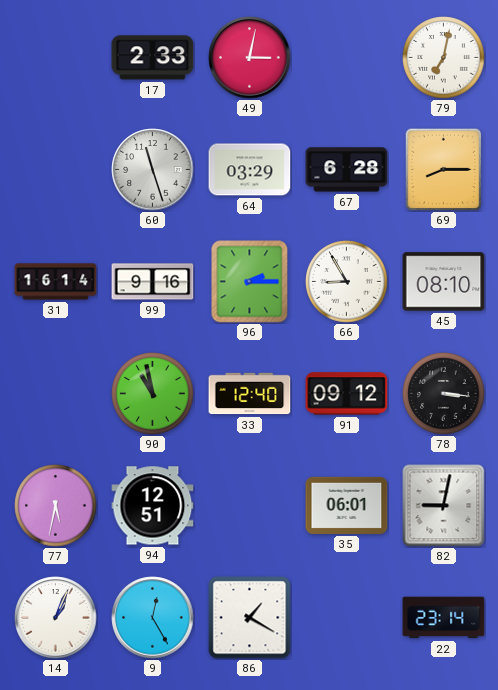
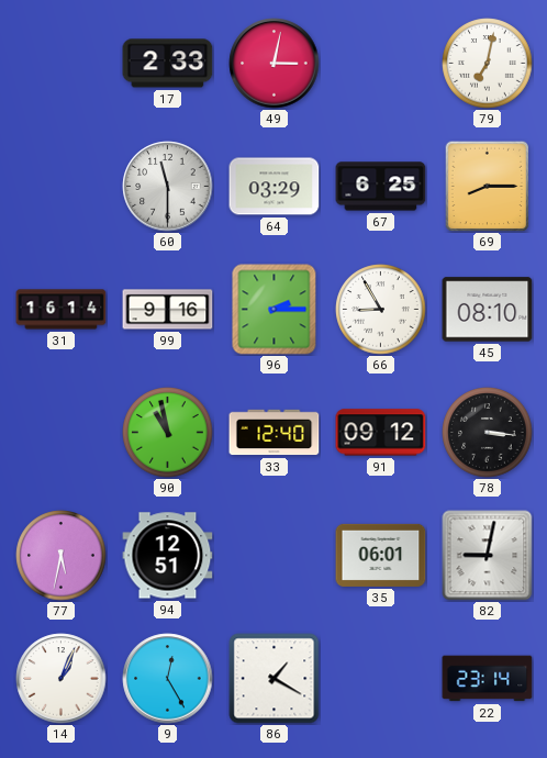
60: 11:27 -> 11:30
67: 6:28 -> 6:25
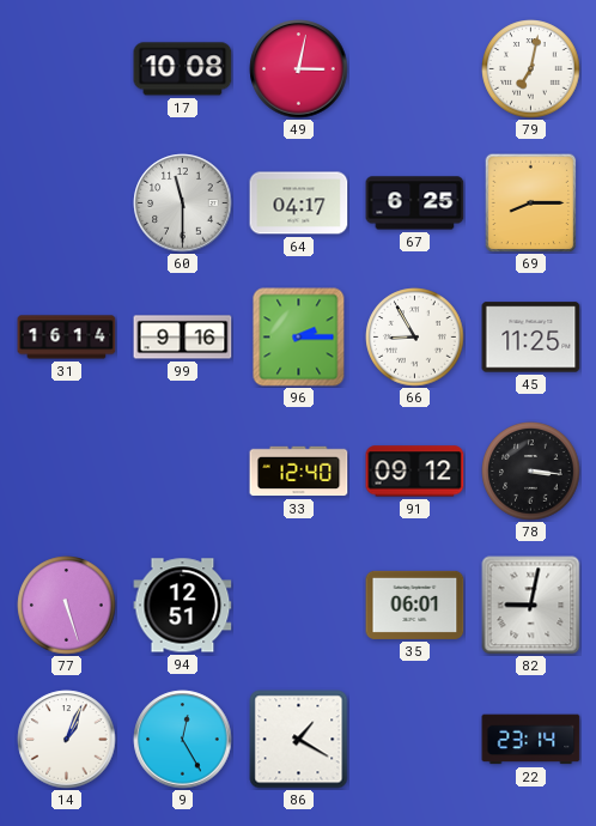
17: 2:33 -> 10:08
64: 03:29 -> 04:17
45: 08:10 -> 11:25
90: 10:58 -> none
77: 5:32 -> 5:27
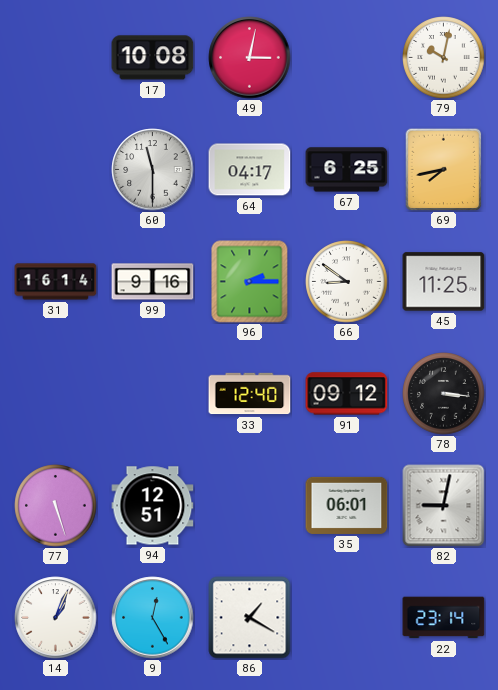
79: 7:02 -> 10:02
69: 8:15 -> 7:43
66: 8:55 -> 8:51
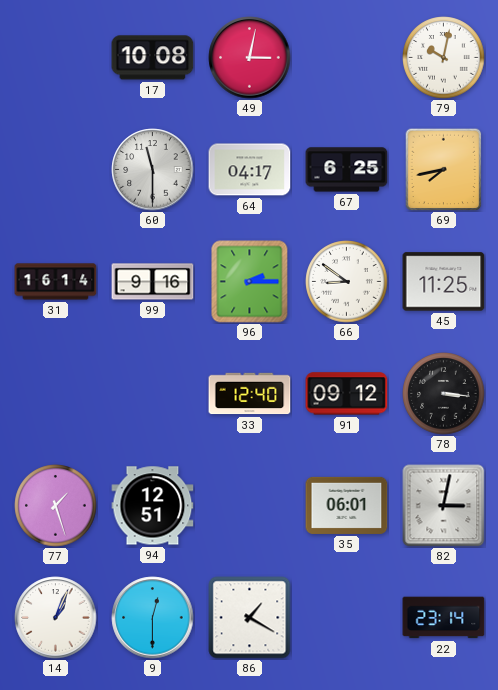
77: 5:27 -> 1:27
82: 9:02 -> 3:02
9: 12:25 -> 12:30
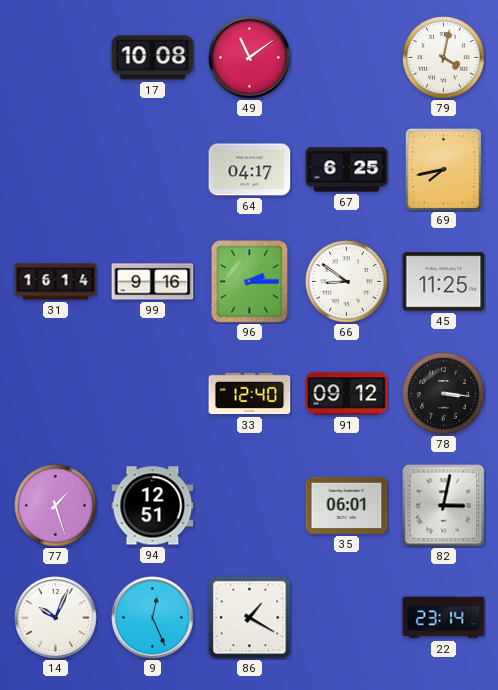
49: 3:02 -> 11:09
79: 10:02 -> 4:02
60: 11:30 -> none
14: 1:04 -> 10:04
9: 12:30 -> 12:26
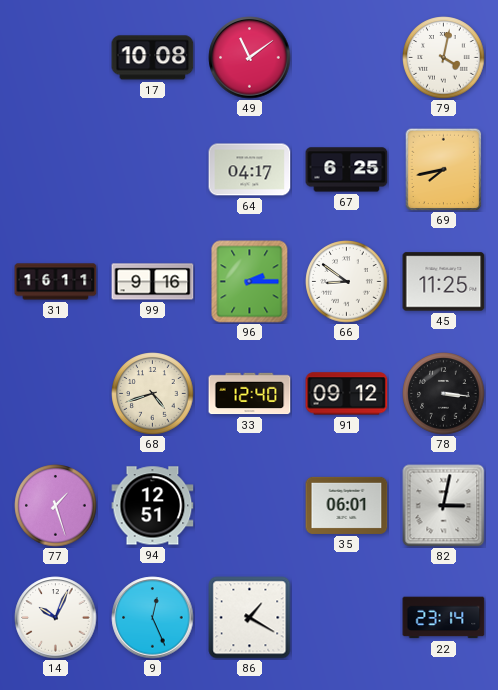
31: 16:14 -> 16:11
68: none -> 4:42
